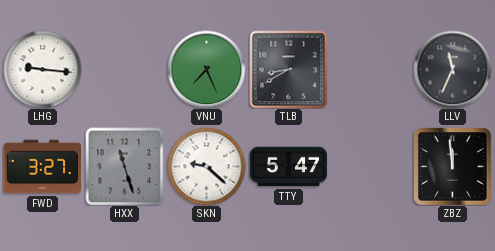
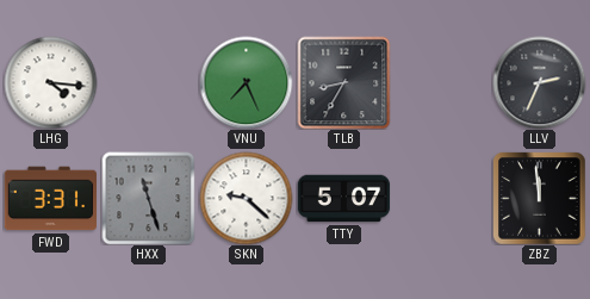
LHG: 9:16 -> 4:16
TLB: 8:40 -> 8:35
LLV: 11:34 -> 2:34
FWD: 3:27 -> 3:31
TTY: 5:47 -> 5:07
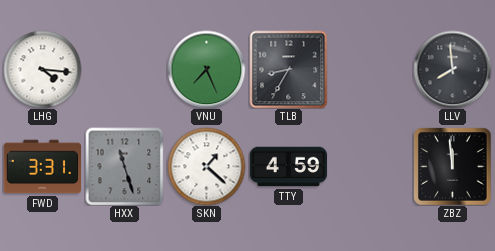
LLV: 2:34 -> 7:59
SKN: 9:22 -> 1:22
TTY: 5:07 -> 4:59
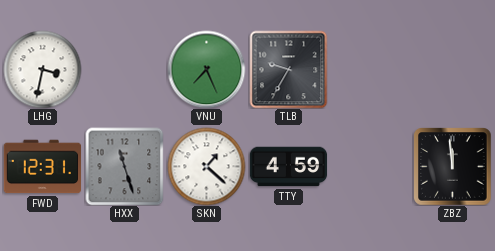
LHG: 4:16 -> 3:32
TLB: 8:35 -> 9:35
LLV: 7:59 -> none
FWD: 3:31 -> 12:31
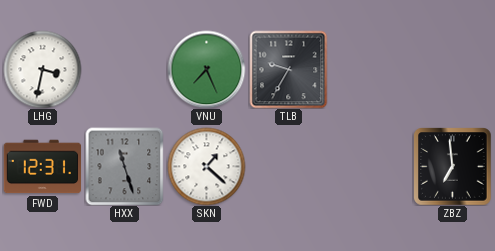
TTY: 4:59 -> none
ZBZ: 11:59 -> 6:59
